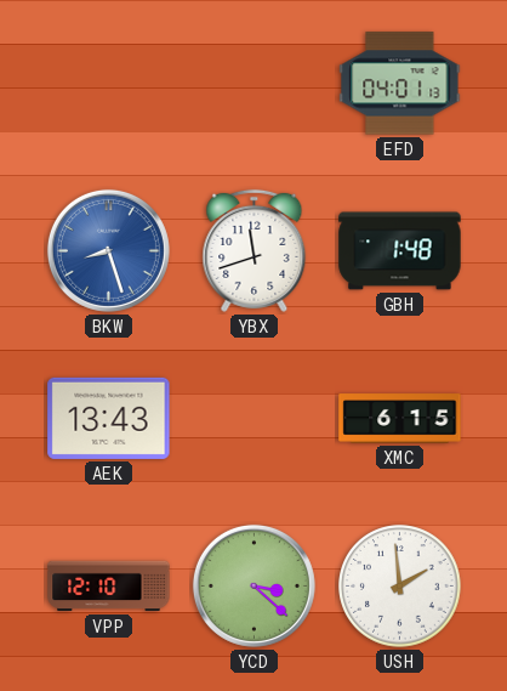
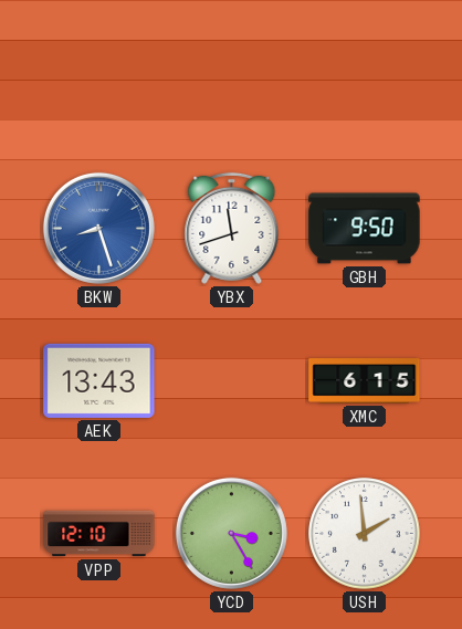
EFD: 04:01 -> none
GBH: 1:48 -> 9:50
YCD: 3:22 -> 3:25
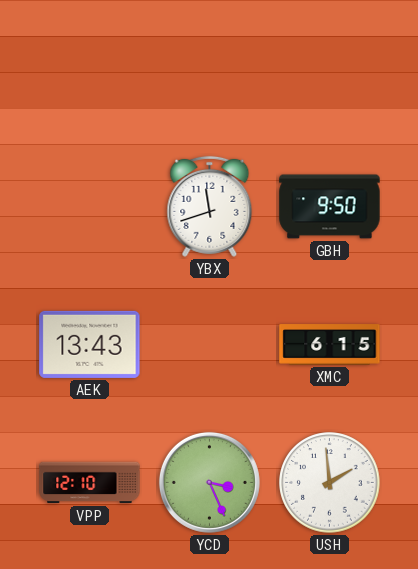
BKW: 8:27 -> none
YCD: 3:25 -> 3:26
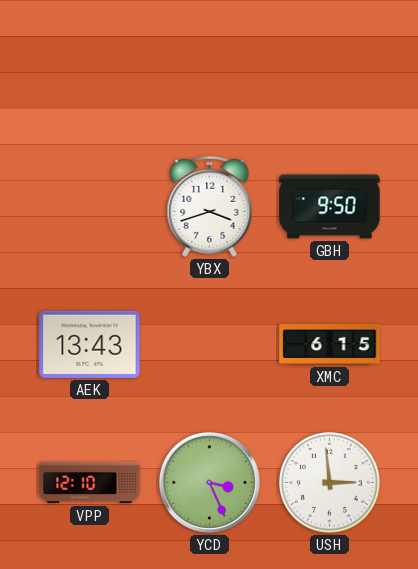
YBX: 11:42 -> 3:42
USH: 1:59 -> 2:59
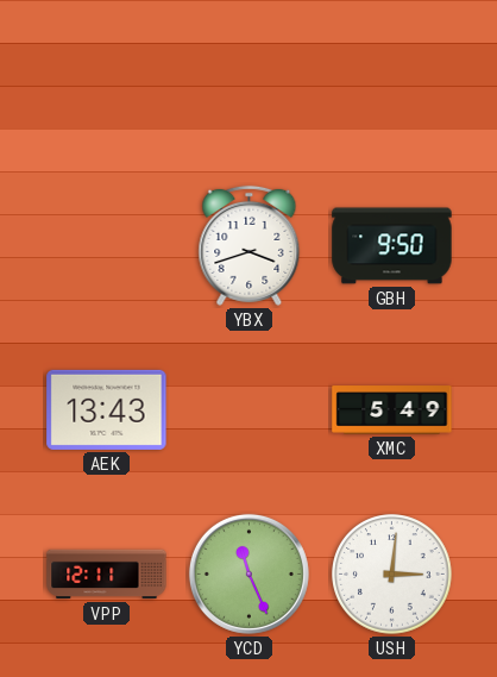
XMC: 6:15 -> 5:49
VPP: 12:10 -> 12:11
YCD: 3:26 -> 11:26
USH: 2:59 -> 3:01
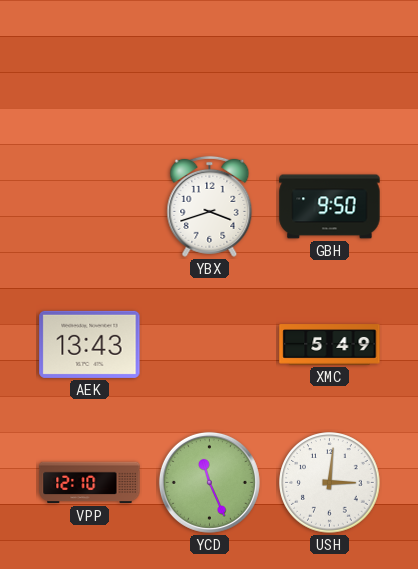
VPP: 12:11 -> 12:10
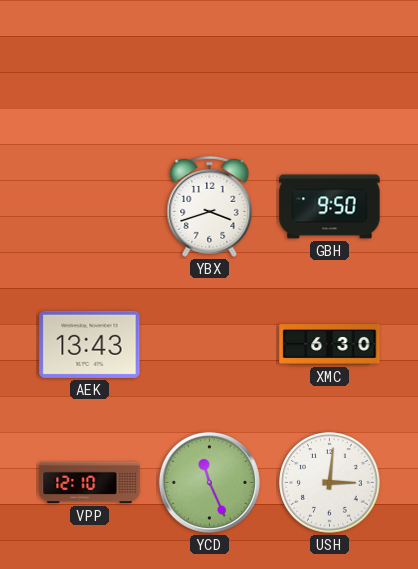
XMC: 5:49 -> 6:30
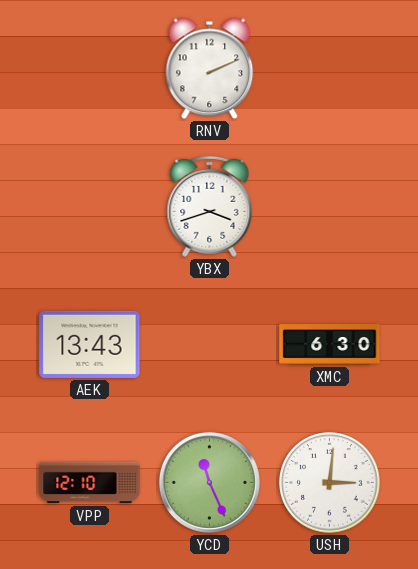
RNV: none -> 2:11
GBH: 9:50 -> none
